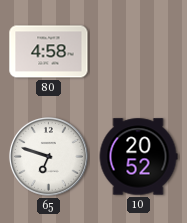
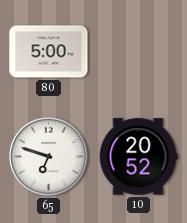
80: 4:58 -> 5:00
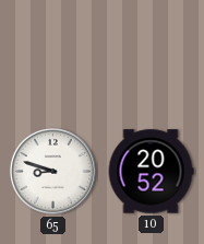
80: 5:00 -> none
65: 6:48 -> 8:48
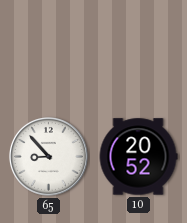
65: 8:48 -> 8:53
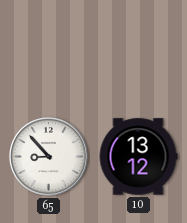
10: 20:52 -> 13:12
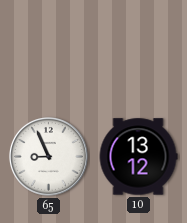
65: 8:53 -> 8:56
